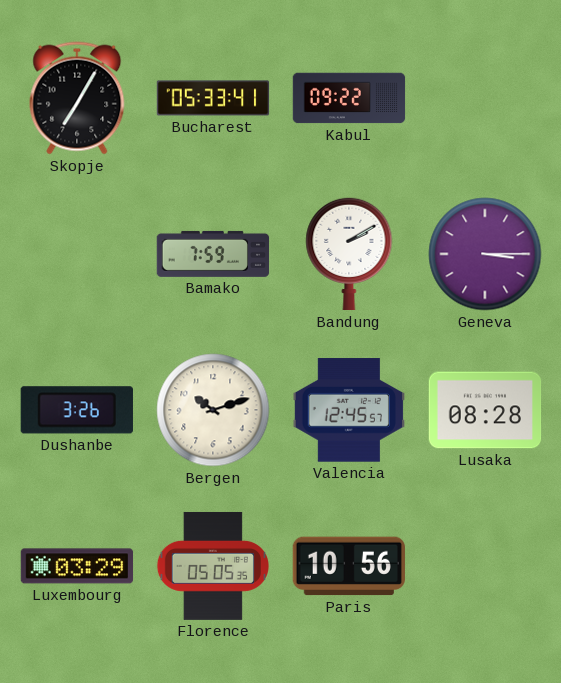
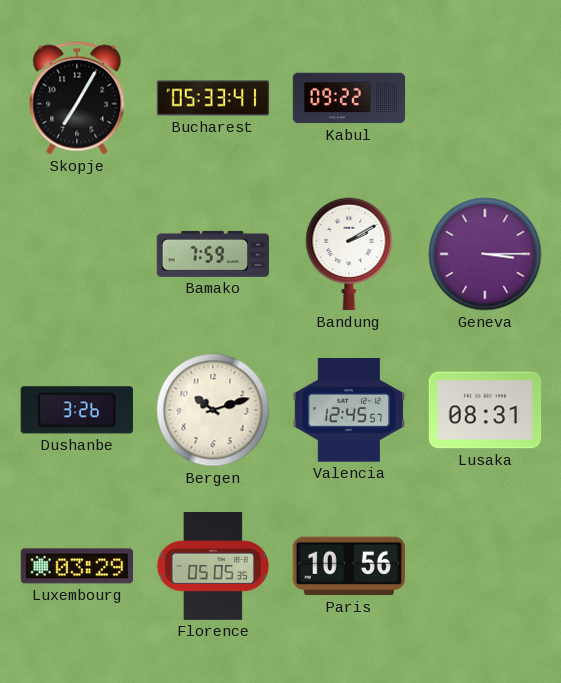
Lusaka: 08:28 -> 08:31
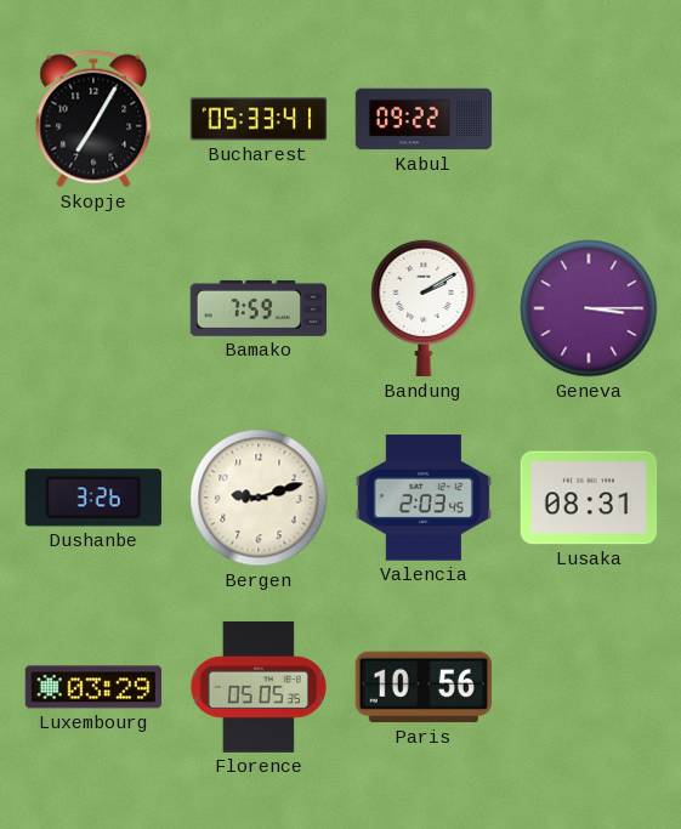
Bergen: 10:12 -> 9:12
Valencia: 12:45 -> 2:03
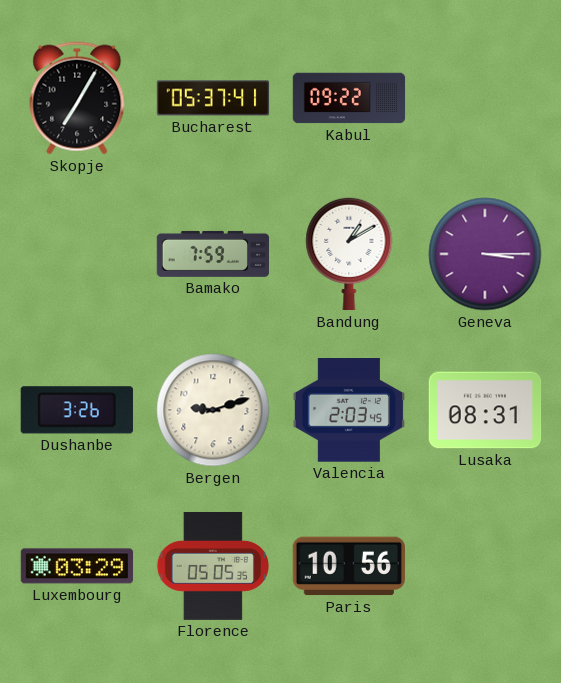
Bucharest: 05:33 -> 05:37
Bandung: 2:10 -> 1:10
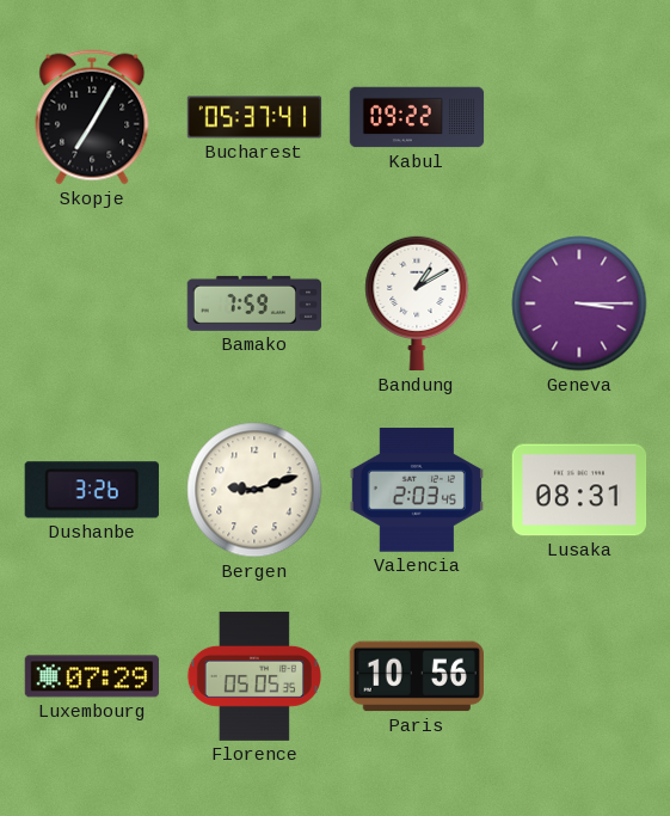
Luxembourg: 03:29 -> 07:29
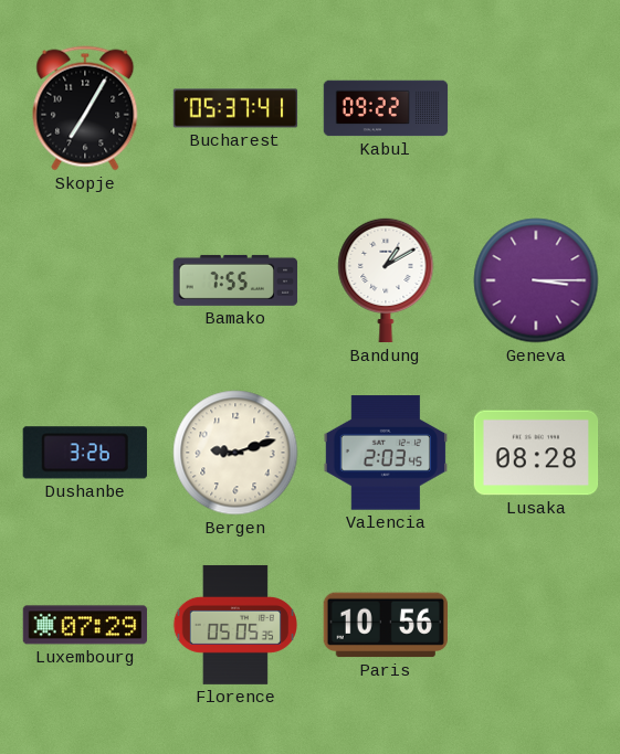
Bamako: 7:59 -> 7:55
Lusaka: 08:31 -> 08:28
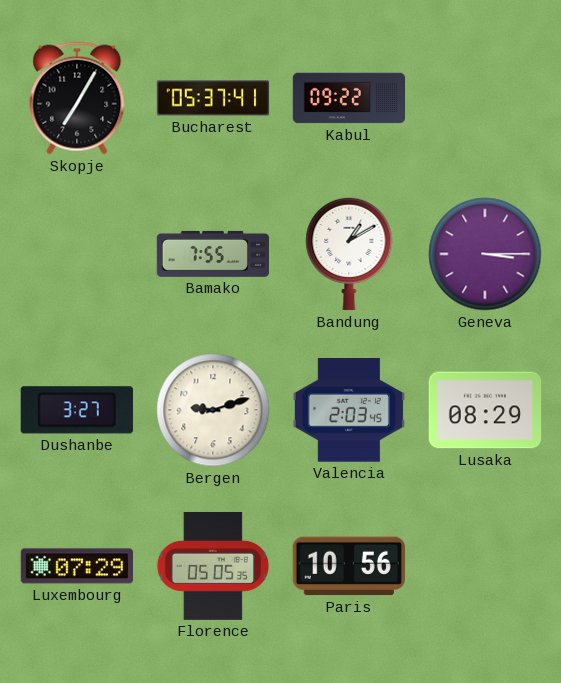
Dushanbe: 3:26 -> 3:27
Lusaka: 08:28 -> 08:29
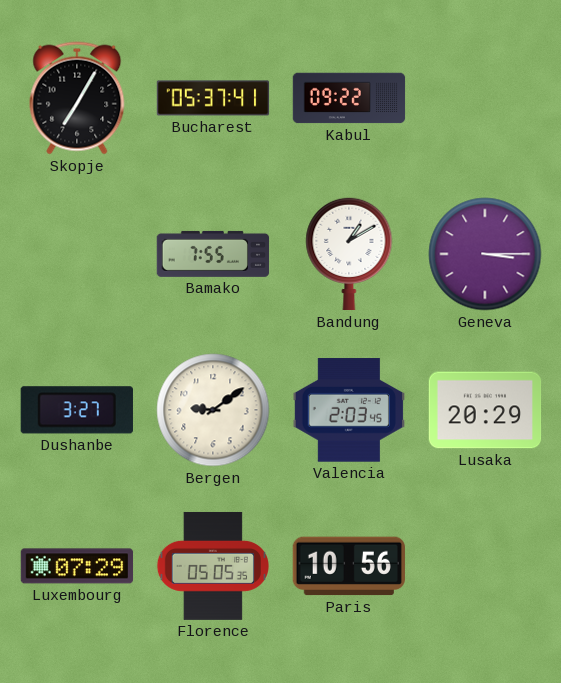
Bergen: 9:12 -> 9:09
Lusaka: 08:29 -> 20:29
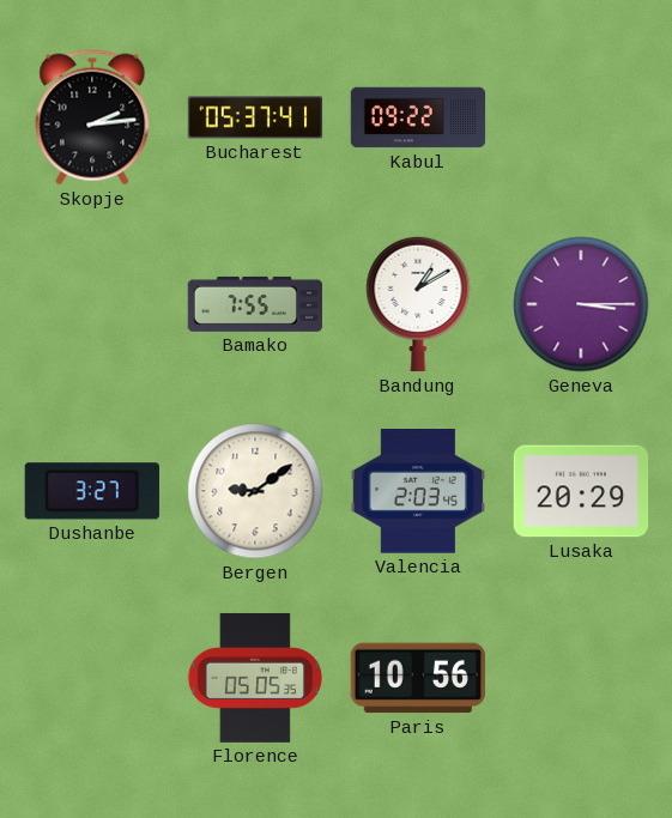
Skopje: 7:05 -> 2:14
Luxembourg: 07:29 -> none
